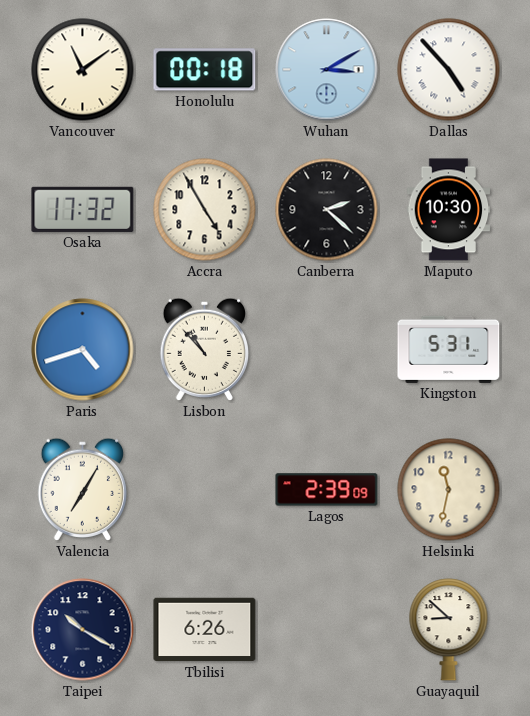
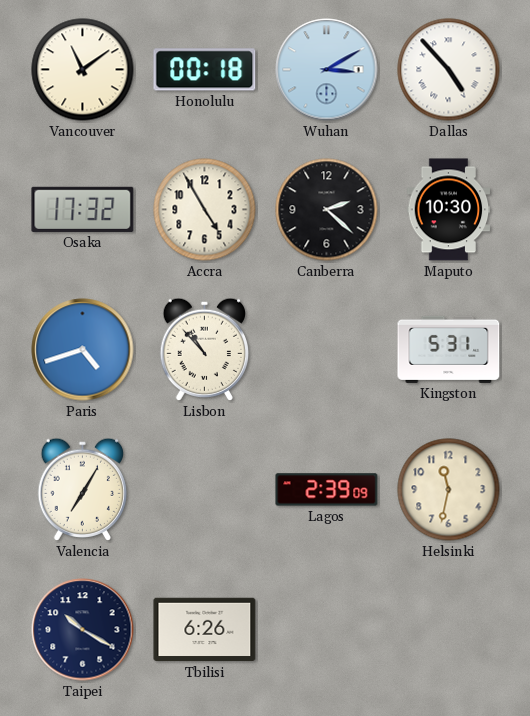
Guayaquil: 8:52 -> none
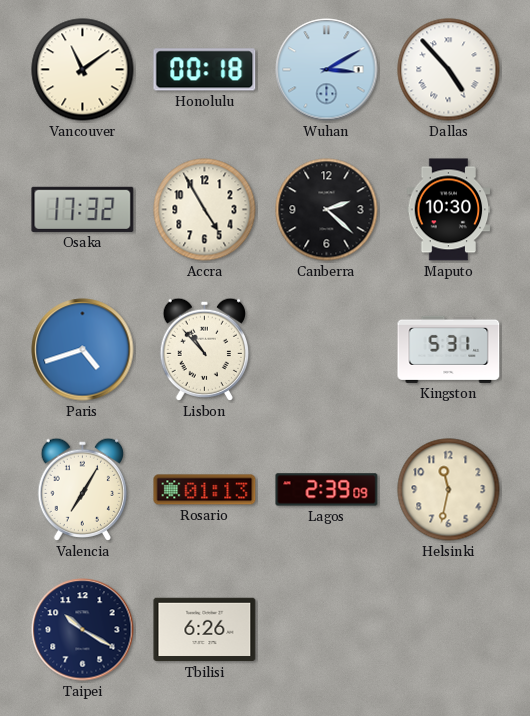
Rosario: none -> 01:13
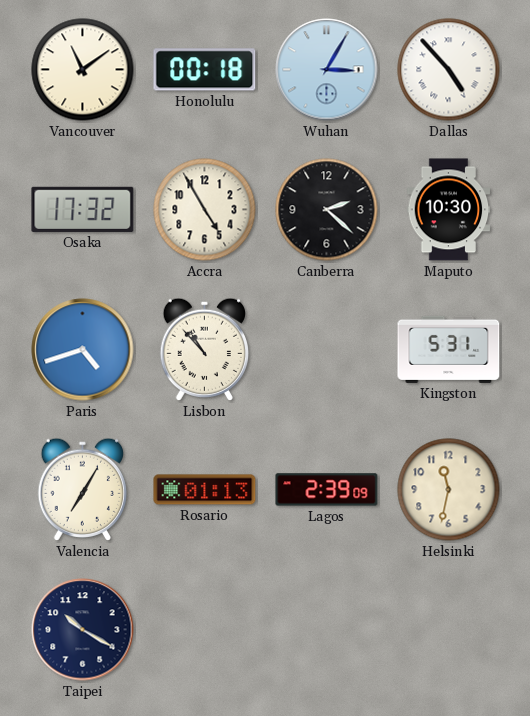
Wuhan: 3:10 -> 3:05
Tbilisi: 6:26 -> none
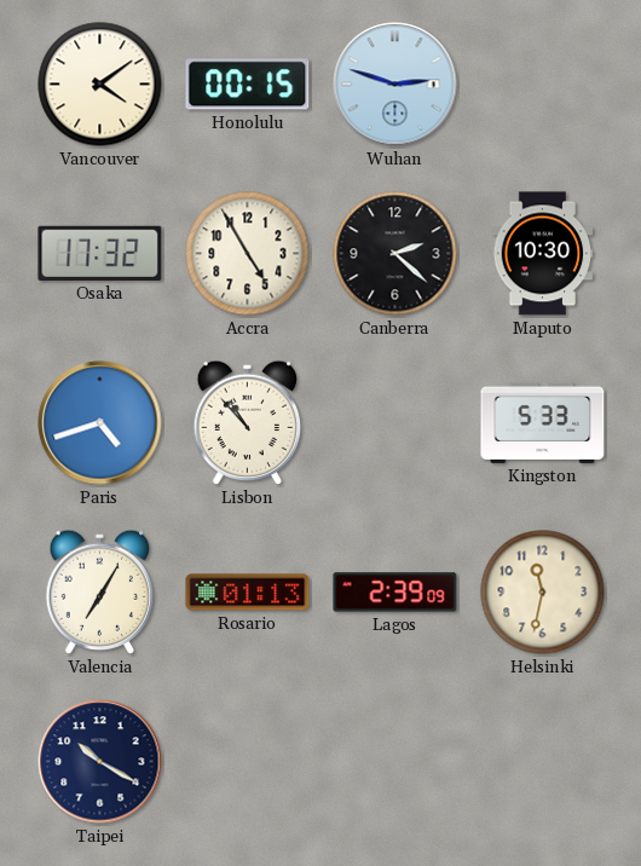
Vancouver: 11:09 -> 4:09
Honolulu: 00:18 -> 00:15
Wuhan: 3:05 -> 2:48
Dallas: 4:53 -> none
Kingston: 5:31 -> 5:33
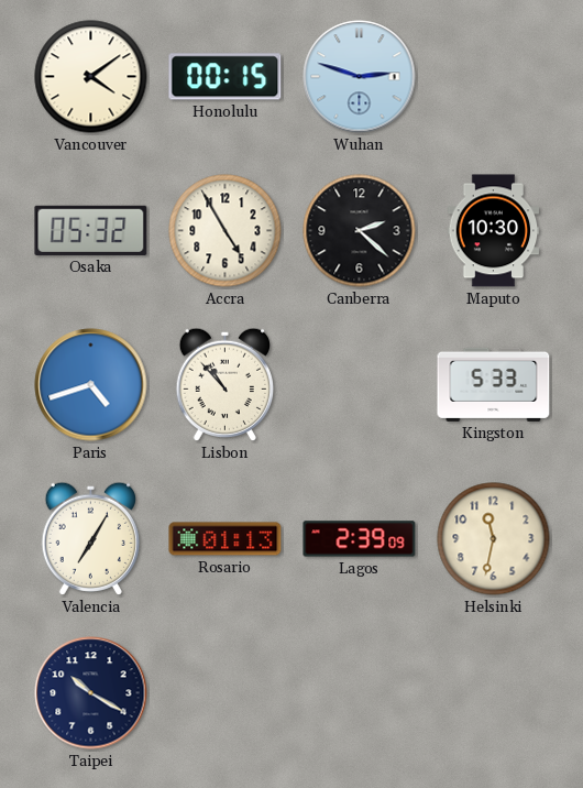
Osaka: 17:32 -> 05:32
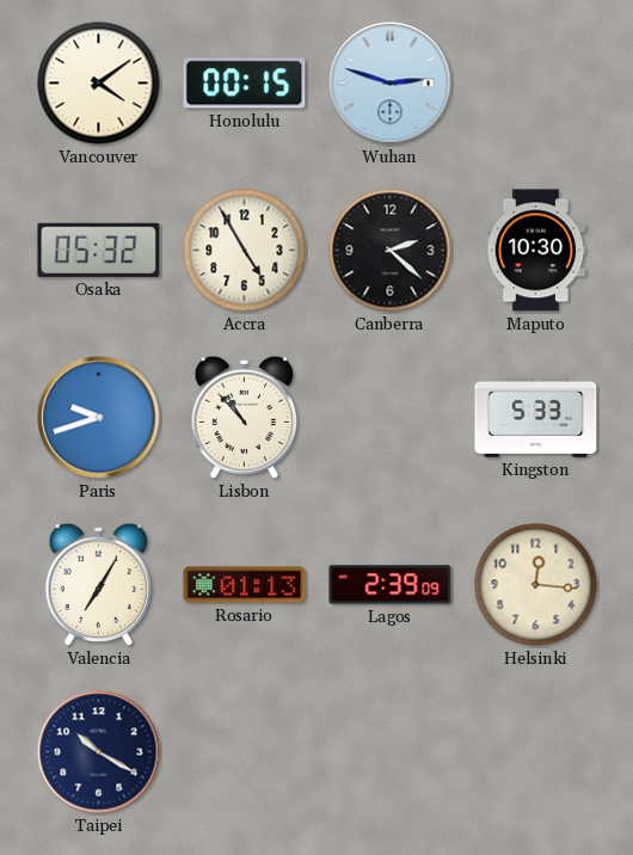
Paris: 4:42 -> 9:42
Helsinki: 11:32 -> 12:16
